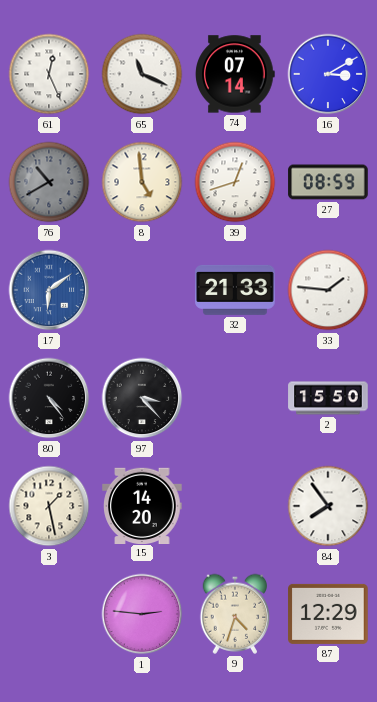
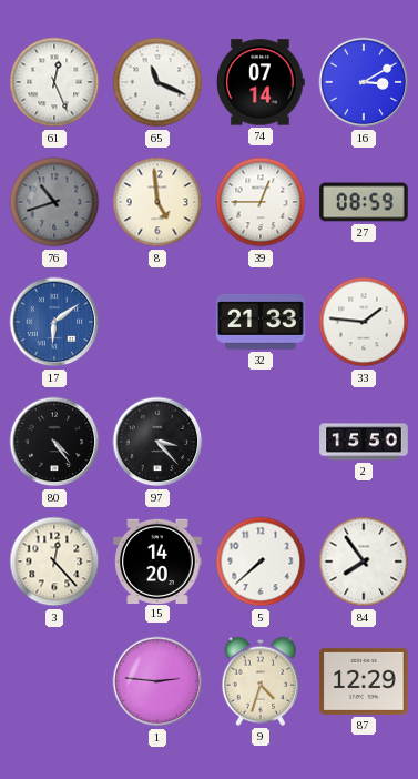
76: 10:40 -> 10:42
39: 12:42 -> 12:45
3: 1:28 -> 12:23
5: none -> 7:38
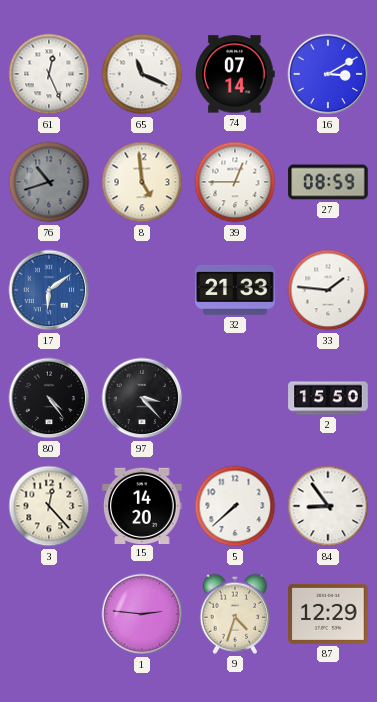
84: 7:54 -> 8:54
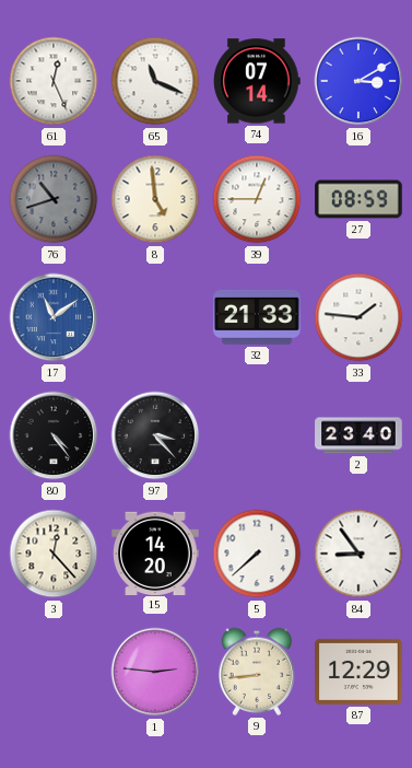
17: 6:09 -> 11:09
2: 15:50 -> 23:40
9: 4:33 -> 8:44
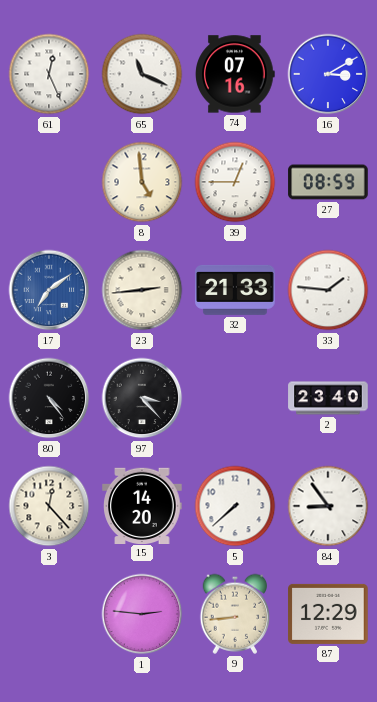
74: 07:14 -> 07:16
76: 10:42 -> none
17: 11:09 -> 7:09
23: none -> 2:44
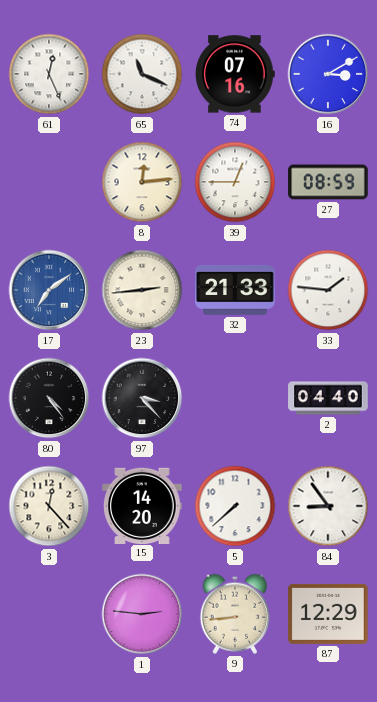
8: 4:59 -> 12:14
2: 23:40 -> 04:40
